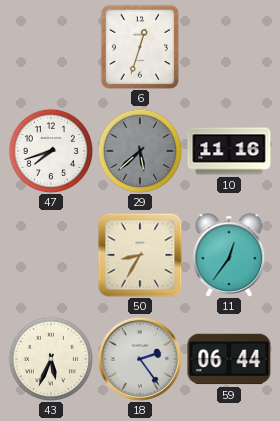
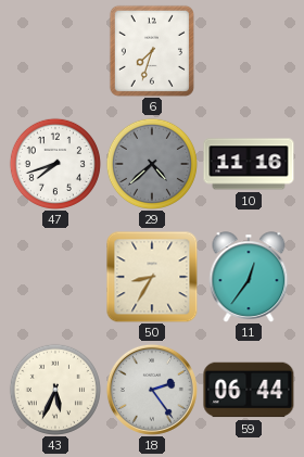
6: 12:33 -> 7:33
29: 5:38 -> 4:38
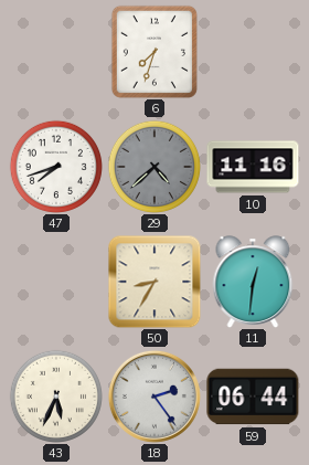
11: 12:36 -> 12:31
